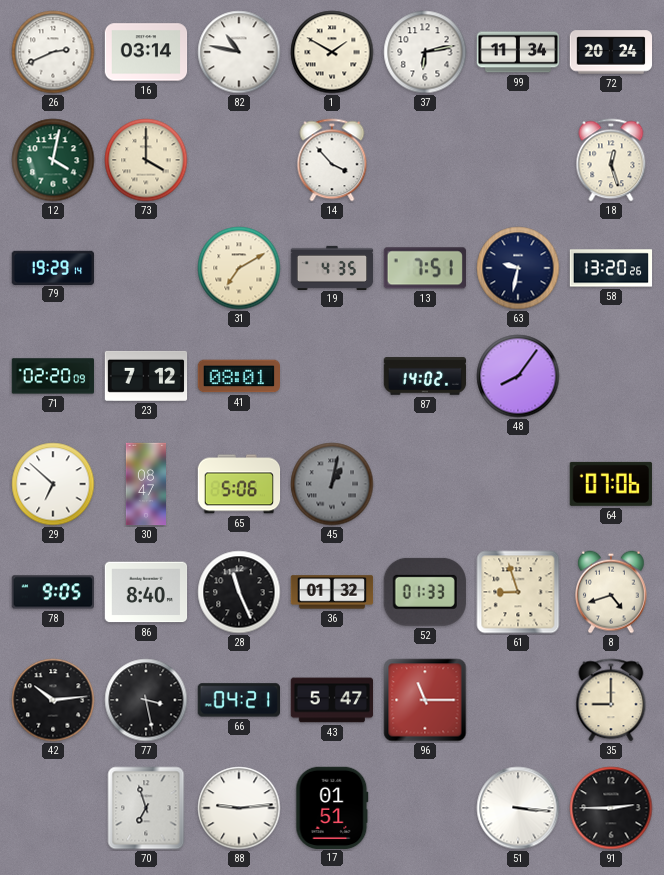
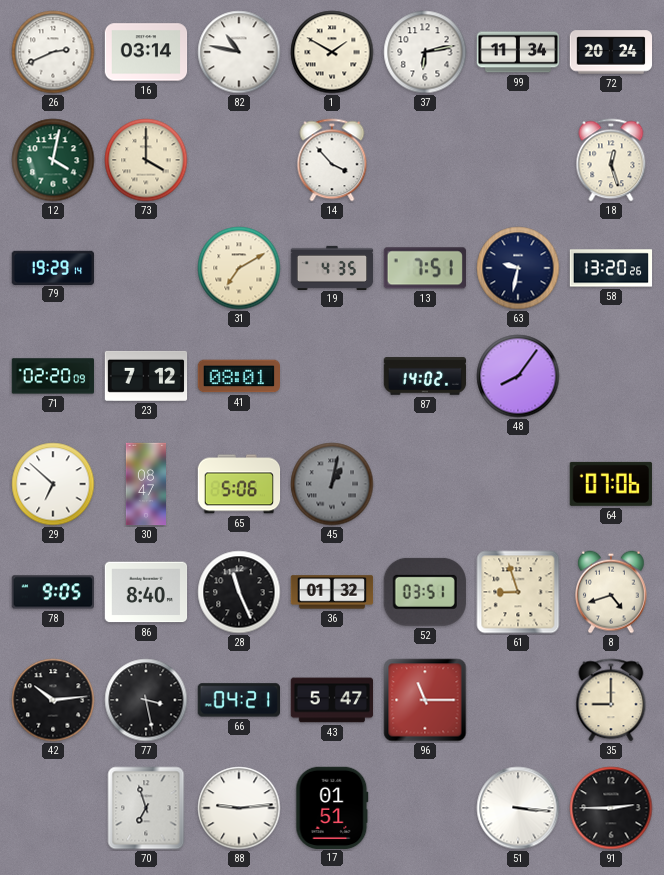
52: 01:33 -> 03:51
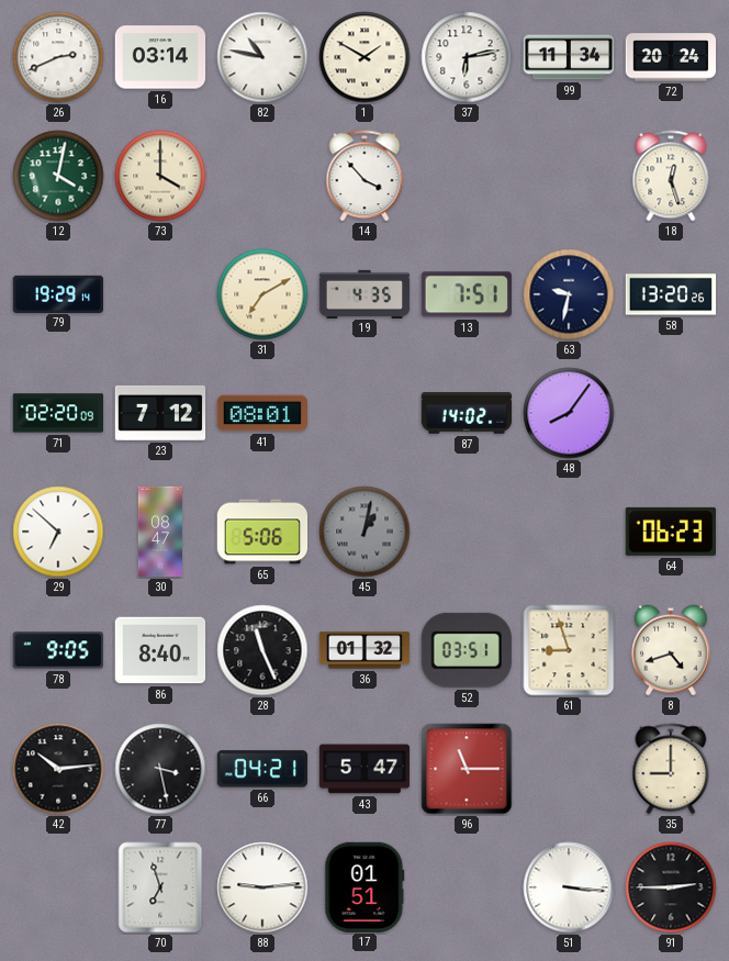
64: 07:06 -> 06:23
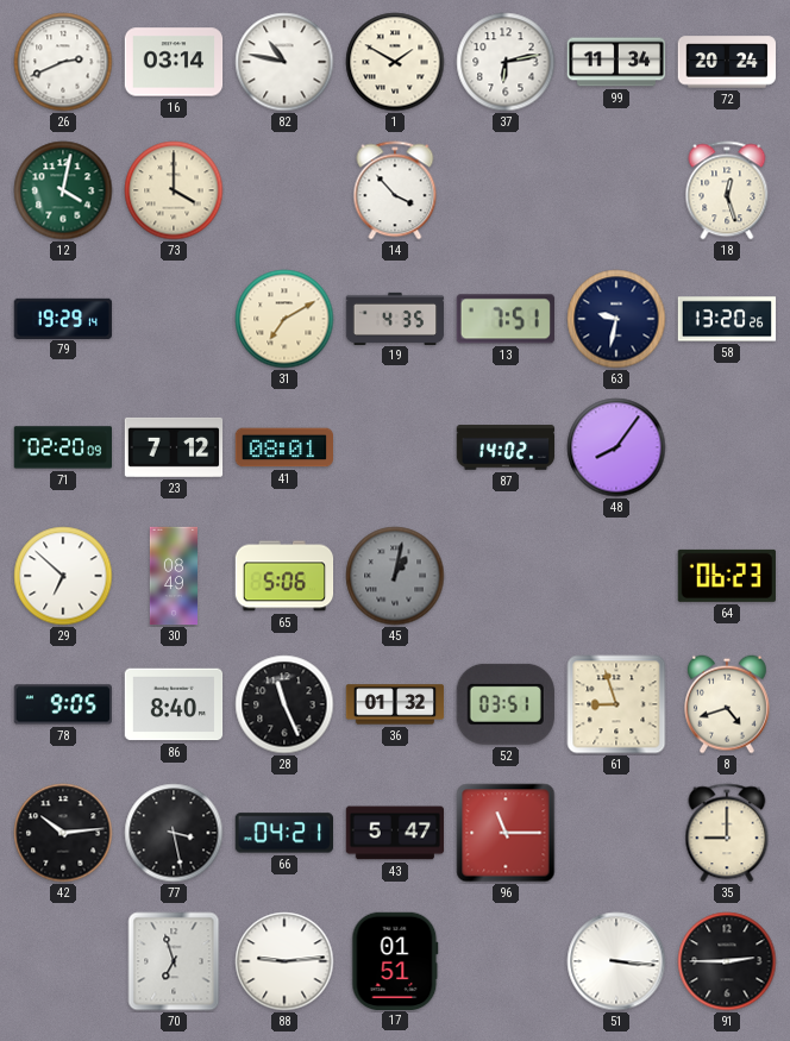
30: 08:47 -> 08:49
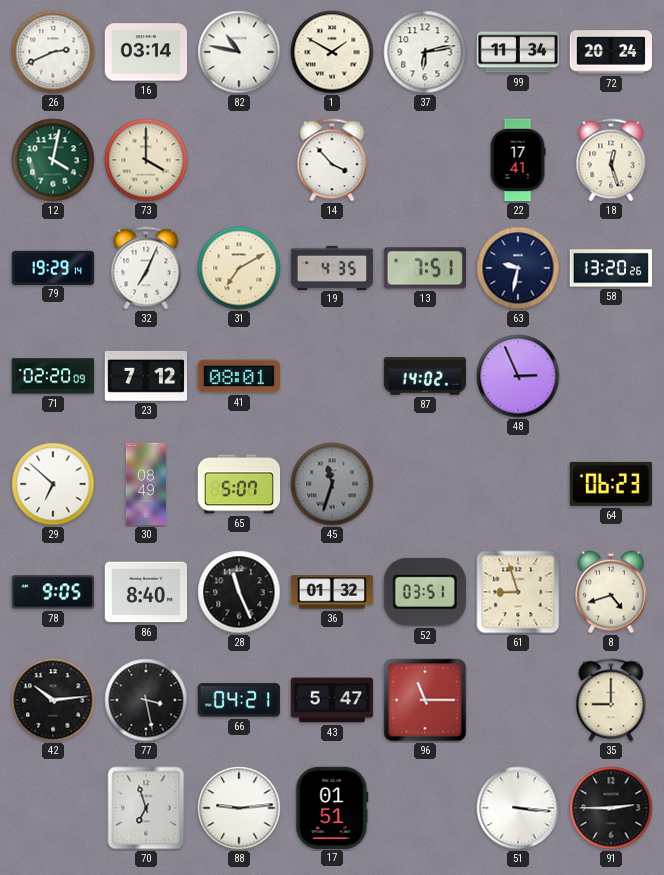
22: none -> 17:41
32: none -> 7:04
48: 8:06 -> 2:56
65: 5:06 -> 5:07
45: 1:02 -> 11:33
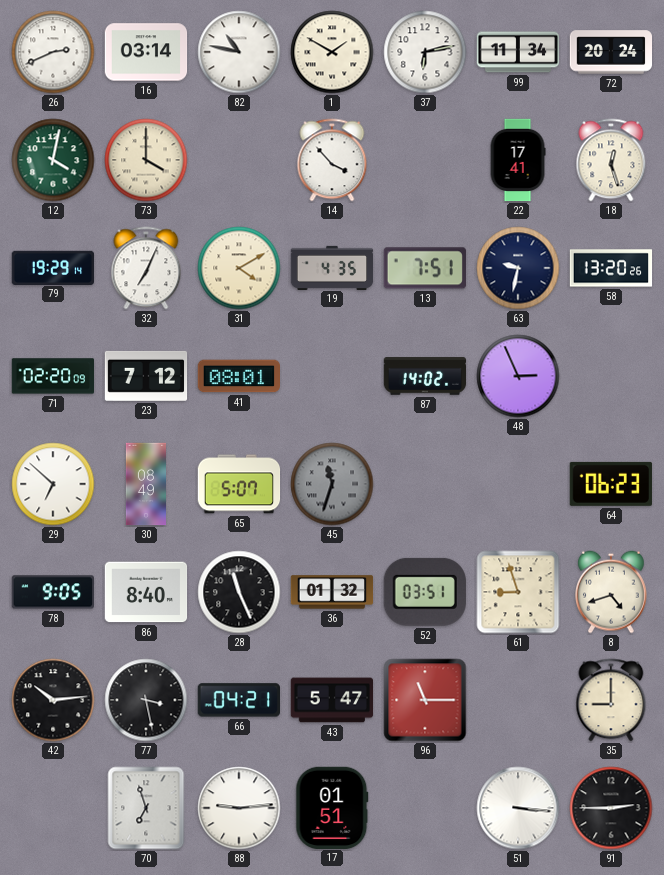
31: 7:10 -> 4:10
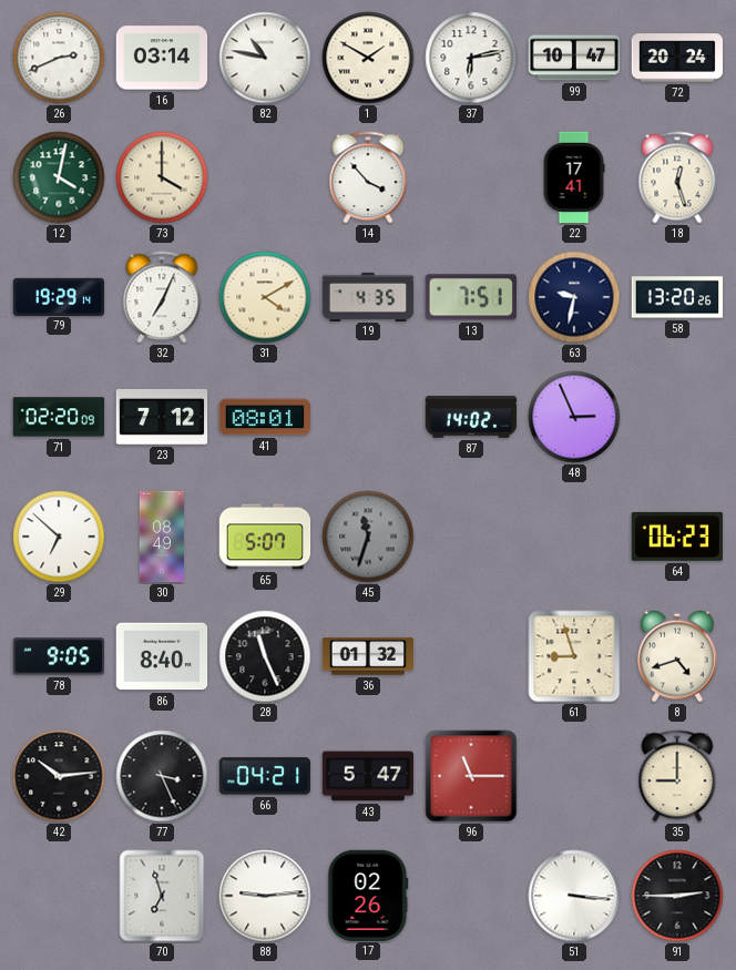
99: 11:34 -> 10:47
52: 03:51 -> none
77: 3:28 -> 3:26
17: 01:51 -> 02:26
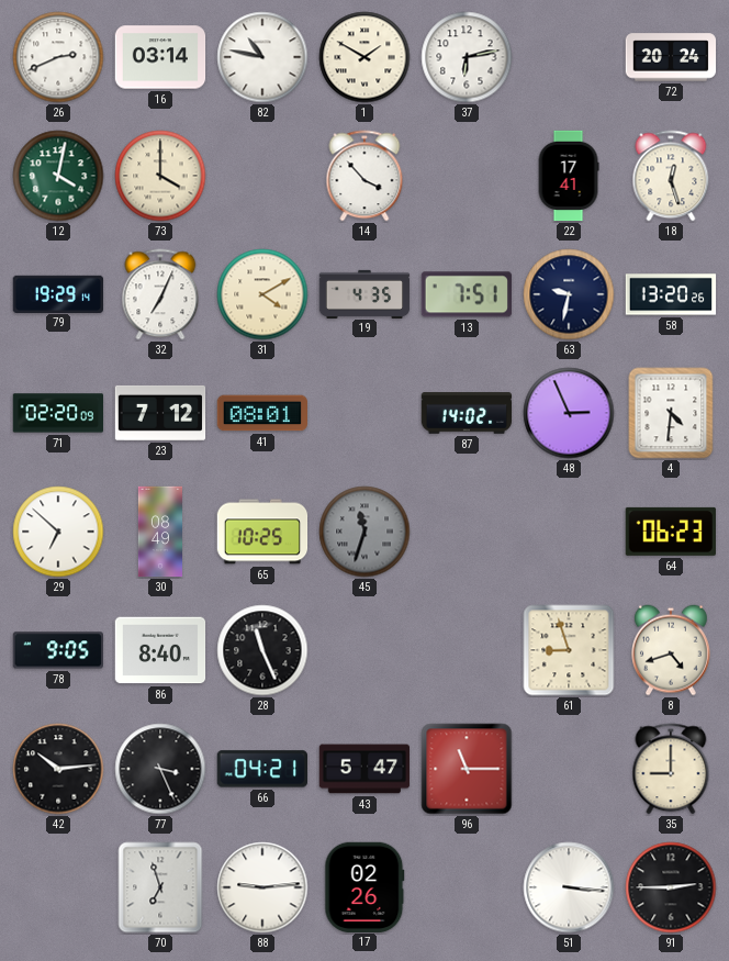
99: 10:47 -> none
4: none -> 4:31
65: 5:07 -> 10:25
36: 01:32 -> none
